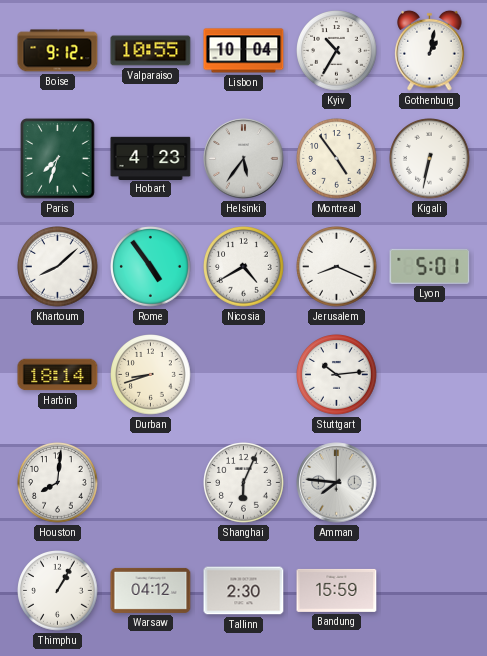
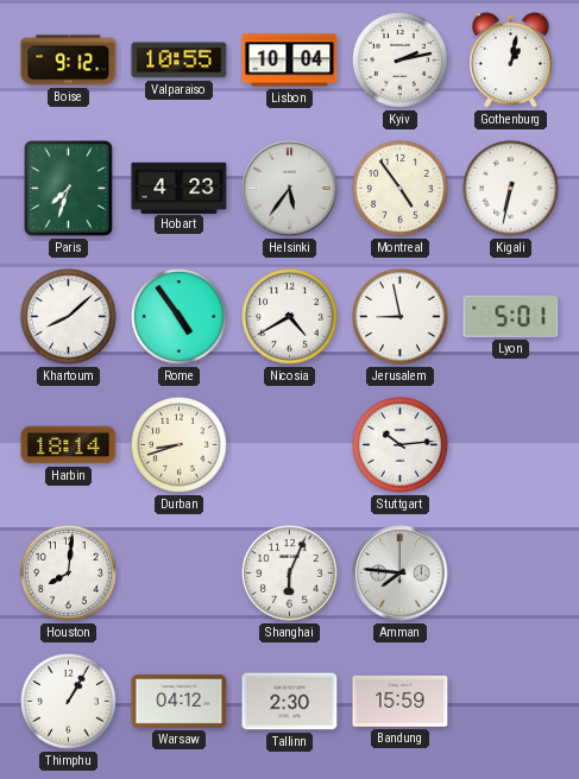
Kyiv: 10:35 -> 2:13
Jerusalem: 8:19 -> 8:58
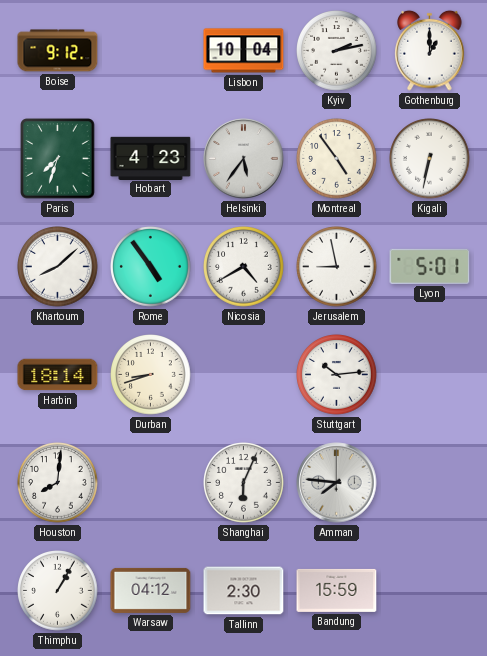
Valparaiso: 10:55 -> none
Gothenburg: 1:02 -> 1:00
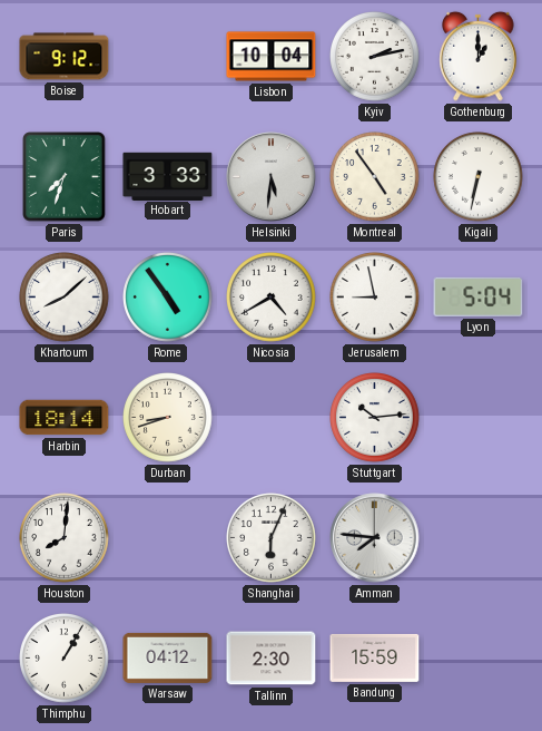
Hobart: 4:23 -> 3:33
Helsinki: 5:36 -> 5:31
Lyon: 5:01 -> 5:04
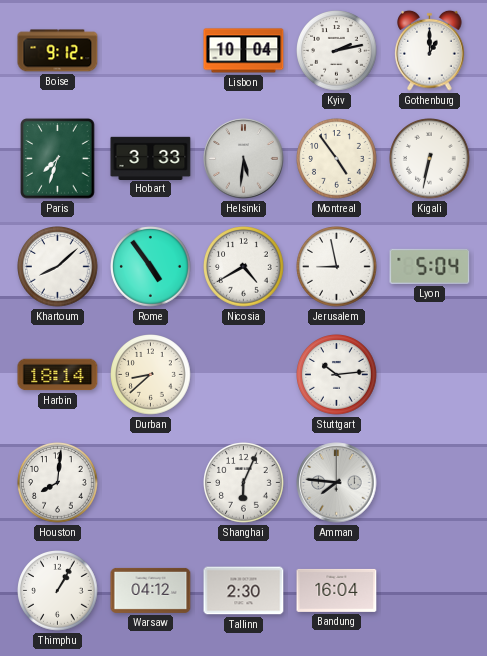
Durban: 8:42 -> 8:38
Bandung: 15:59 -> 16:04
